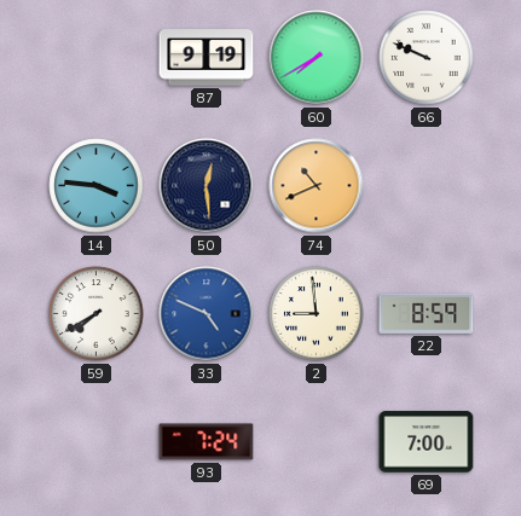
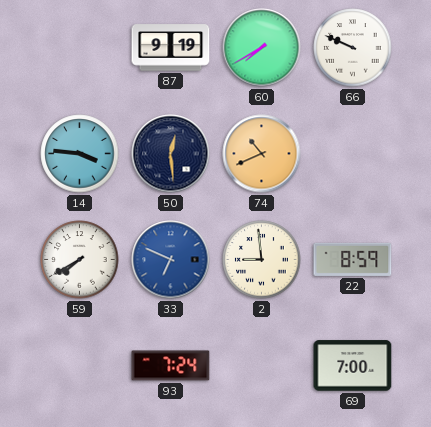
33: 4:49 -> 6:49
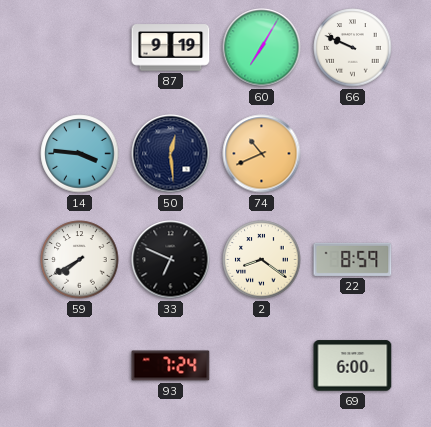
60: 7:40 -> 7:05
33 dial: blue -> black
2: 8:59 -> 8:21
69: 7:00 -> 6:00
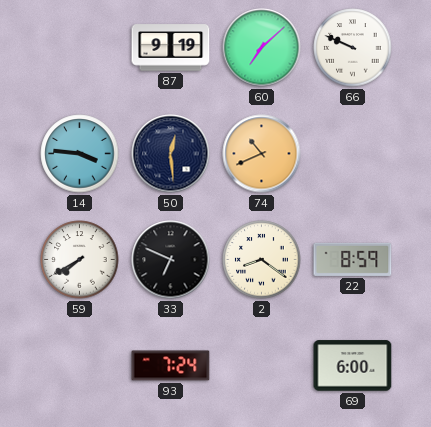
60: 7:05 -> 7:08
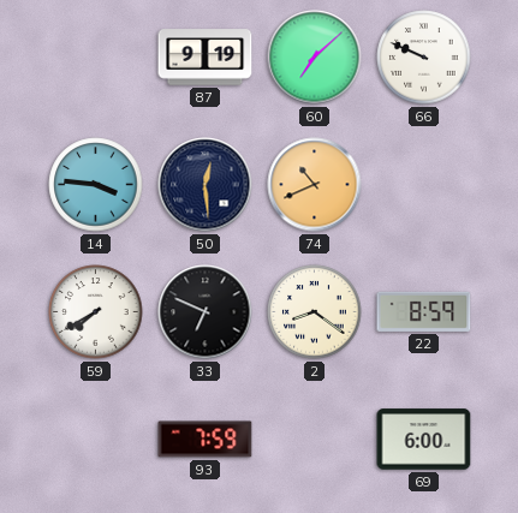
93: 7:24 -> 7:59
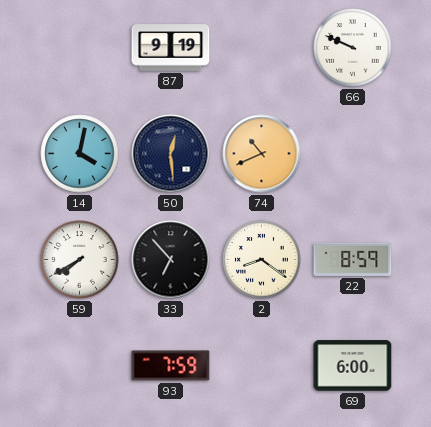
60: 7:08 -> none
14: 3:46 -> 4:02
33: 6:49 -> 6:53
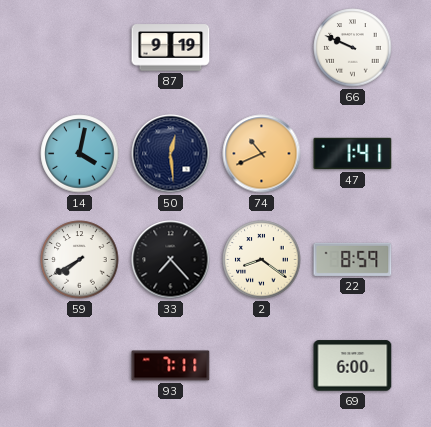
47: none -> 1:41
33: 6:53 -> 7:23
93: 7:59 -> 7:11
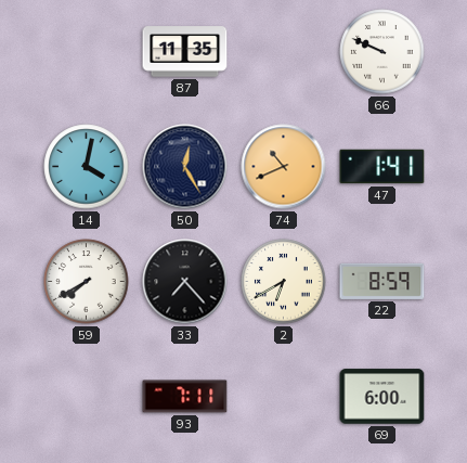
87: 9:19 -> 11:35
50: 12:29 -> 12:25
2: 8:21 -> 6:40
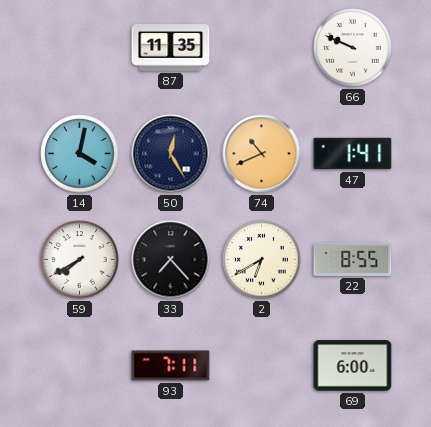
22: 8:59 -> 8:55
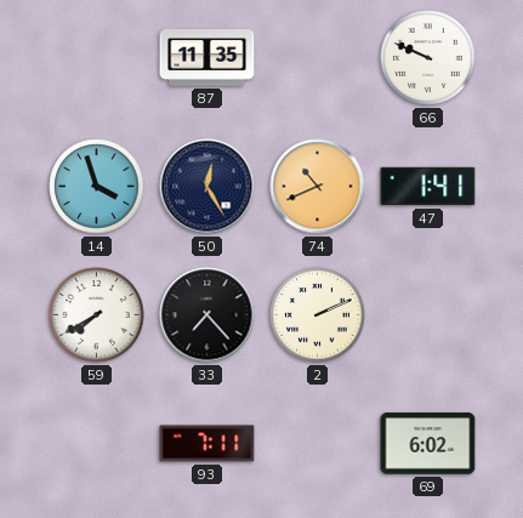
14: 4:02 -> 3:57
2: 6:40 -> 2:11
22: 8:55 -> none
69: 6:00 -> 6:02
